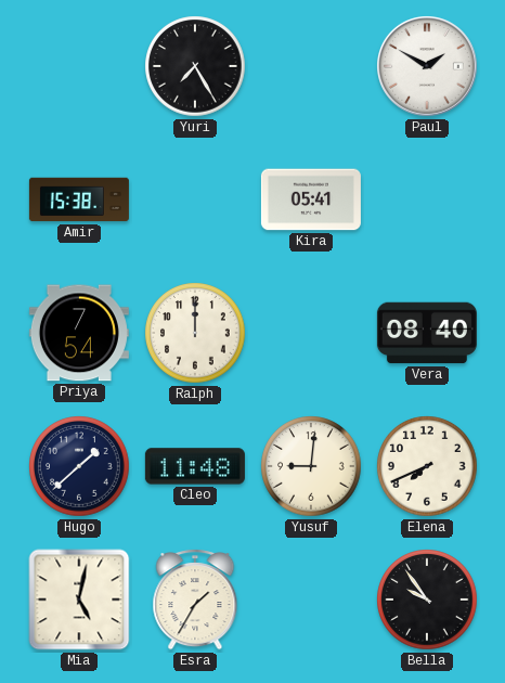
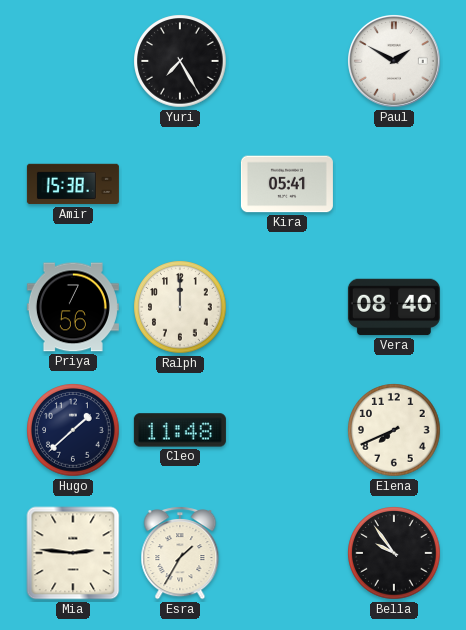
Priya: 7:54 -> 7:56
Yusuf: 9:01 -> none
Mia: 5:02 -> 2:46
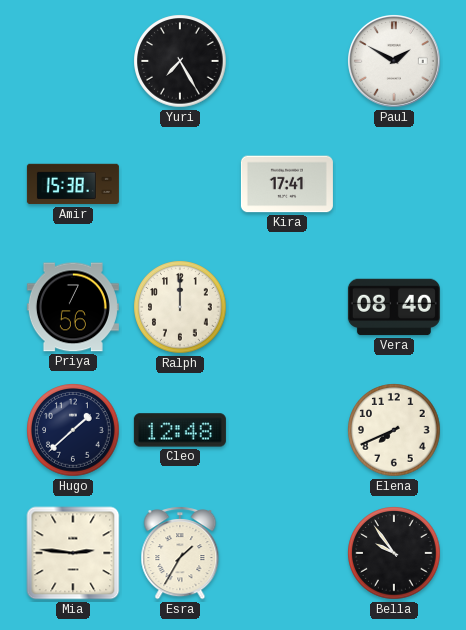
Kira: 05:41 -> 17:41
Cleo: 11:48 -> 12:48
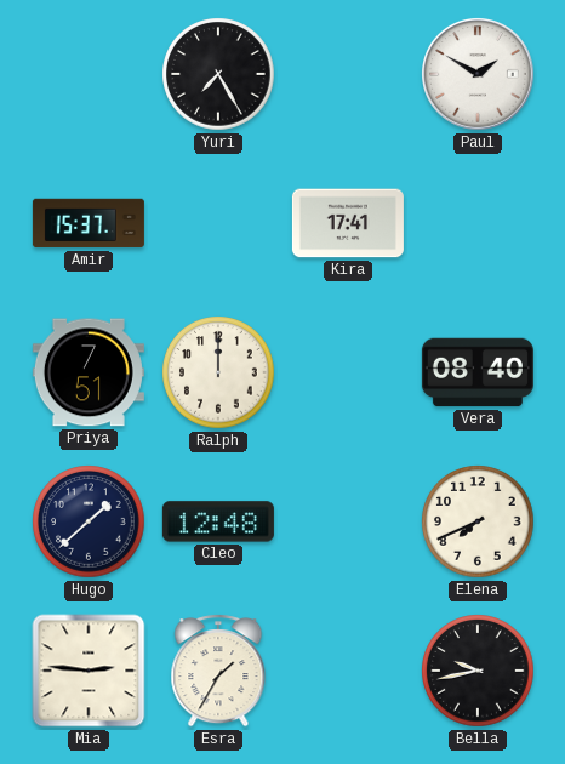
Amir: 15:38 -> 15:37
Priya: 7:56 -> 7:51
Bella: 9:54 -> 9:43
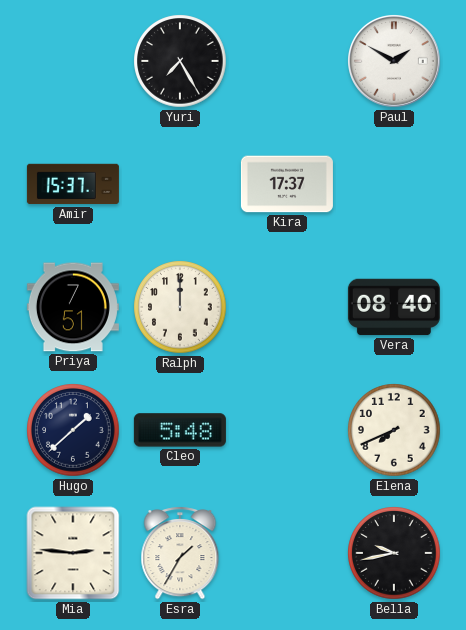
Kira: 17:41 -> 17:37
Cleo: 12:48 -> 5:48
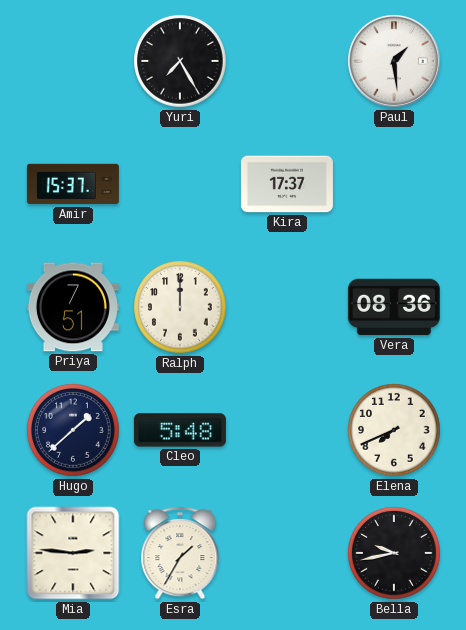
Paul: 1:50 -> 1:29
Vera: 08:40 -> 08:36
